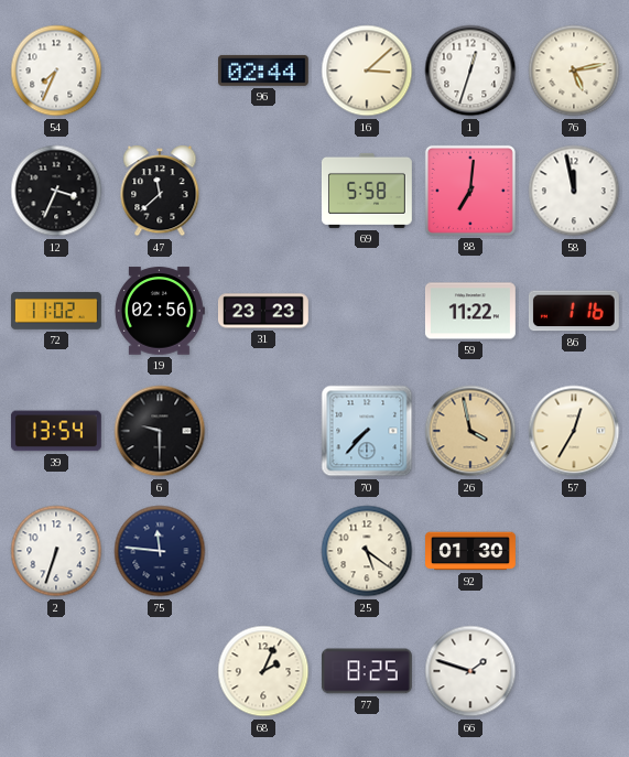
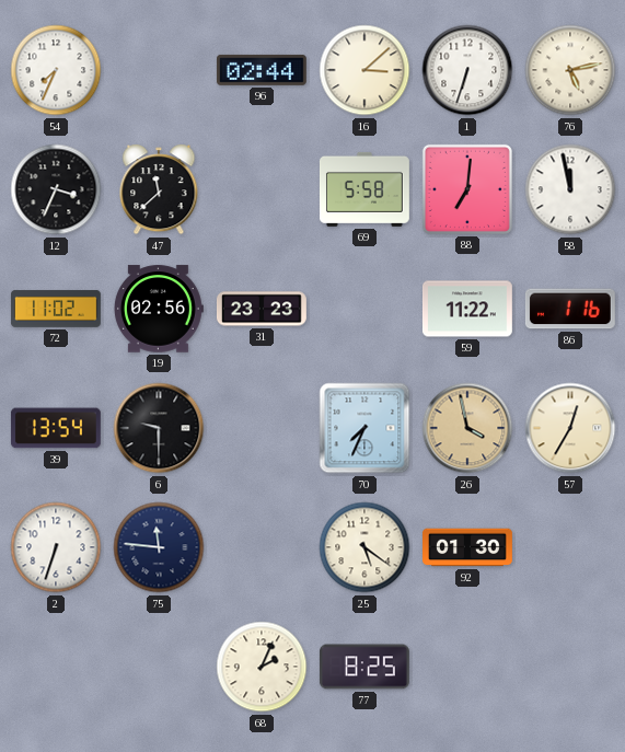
1: 12:33 -> 6:33
70: 7:37 -> 7:34
66: 1:48 -> none
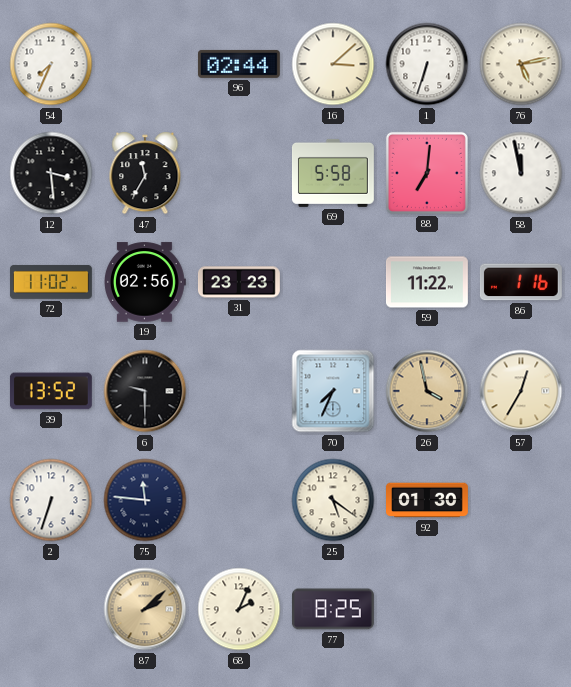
12: 3:34 -> 3:29
47: 11:38 -> 11:35
39: 13:54 -> 13:52
87: none -> 2:08
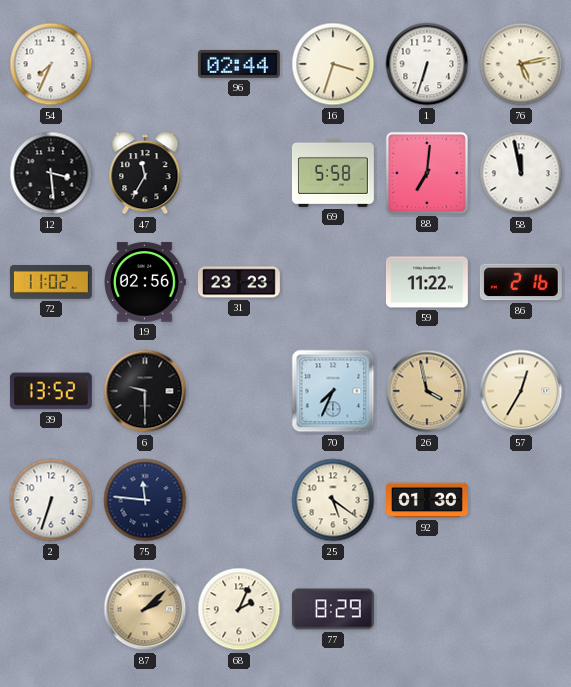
16: 3:08 -> 3:33
86: 1:16 -> 2:16
77: 8:25 -> 8:29
